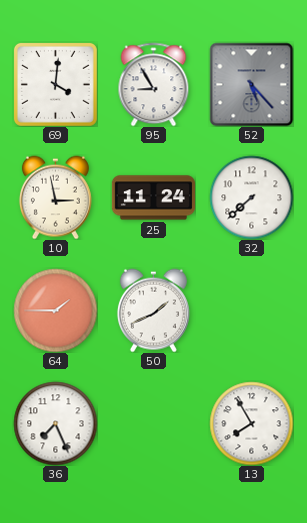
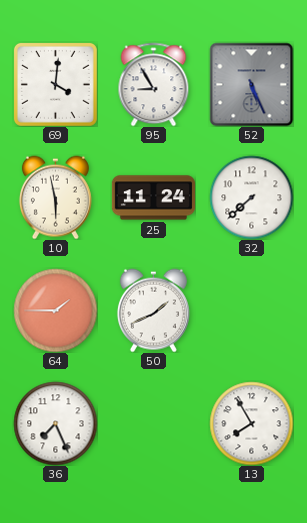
52: 5:23 -> 5:26
10: 2:58 -> 5:58
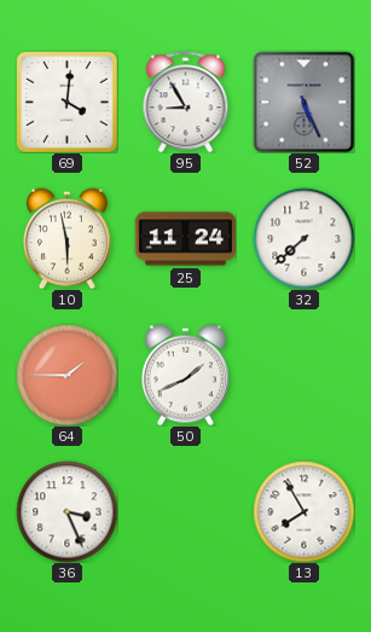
36: 7:26 -> 3:26
